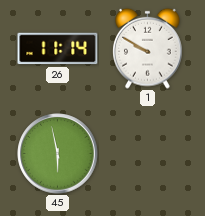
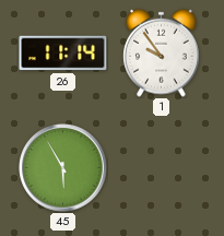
1: 9:50 -> 9:54
45: 5:58 -> 5:55
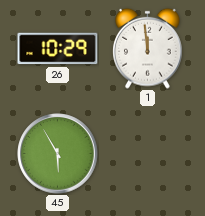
26: 11:14 -> 10:29
1: 9:54 -> 11:59
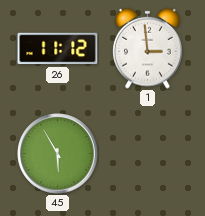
26: 10:29 -> 11:12
1: 11:59 -> 2:59
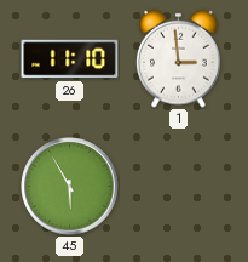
26: 11:12 -> 11:10
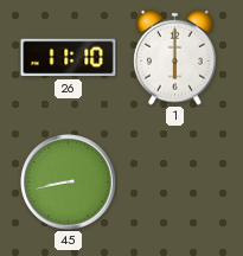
1: 2:59 -> 6:00
45: 5:55 -> 8:43
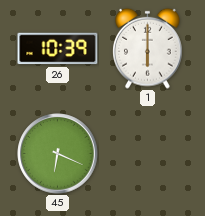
26: 11:10 -> 10:39
45: 8:43 -> 6:19
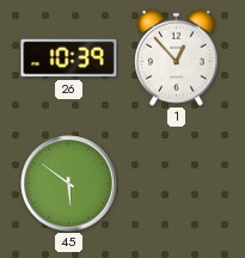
1: 6:00 -> 12:53
45: 6:19 -> 5:51
